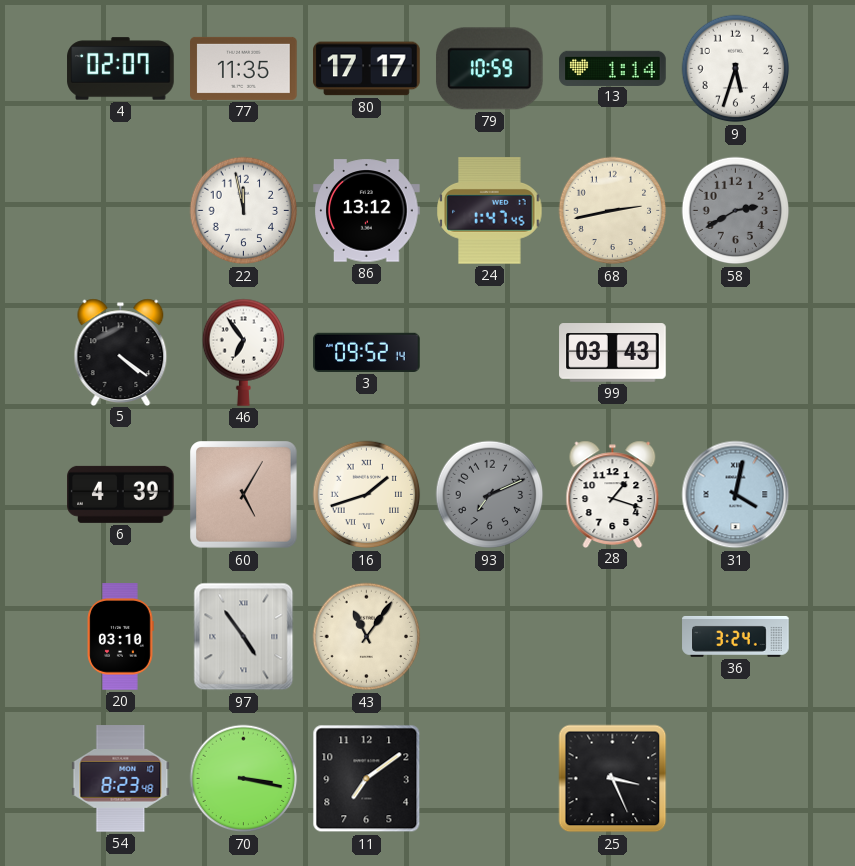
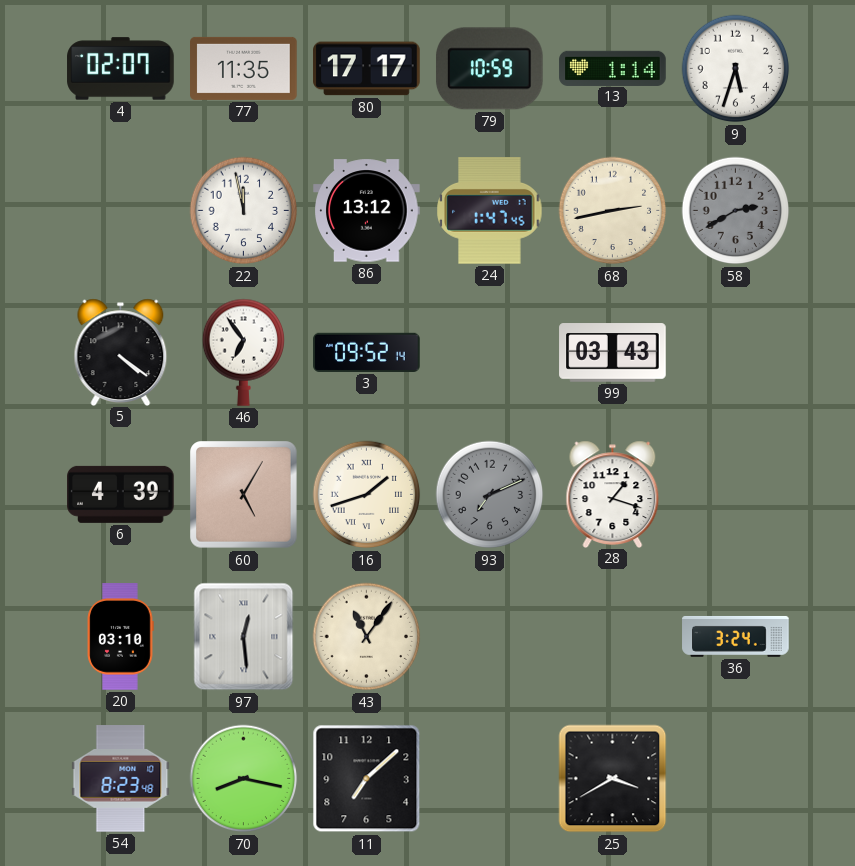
31: 4:02 -> none
97: 4:54 -> 12:29
70: 3:17 -> 8:17
11: 7:09 -> 7:08
25: 3:26 -> 3:40
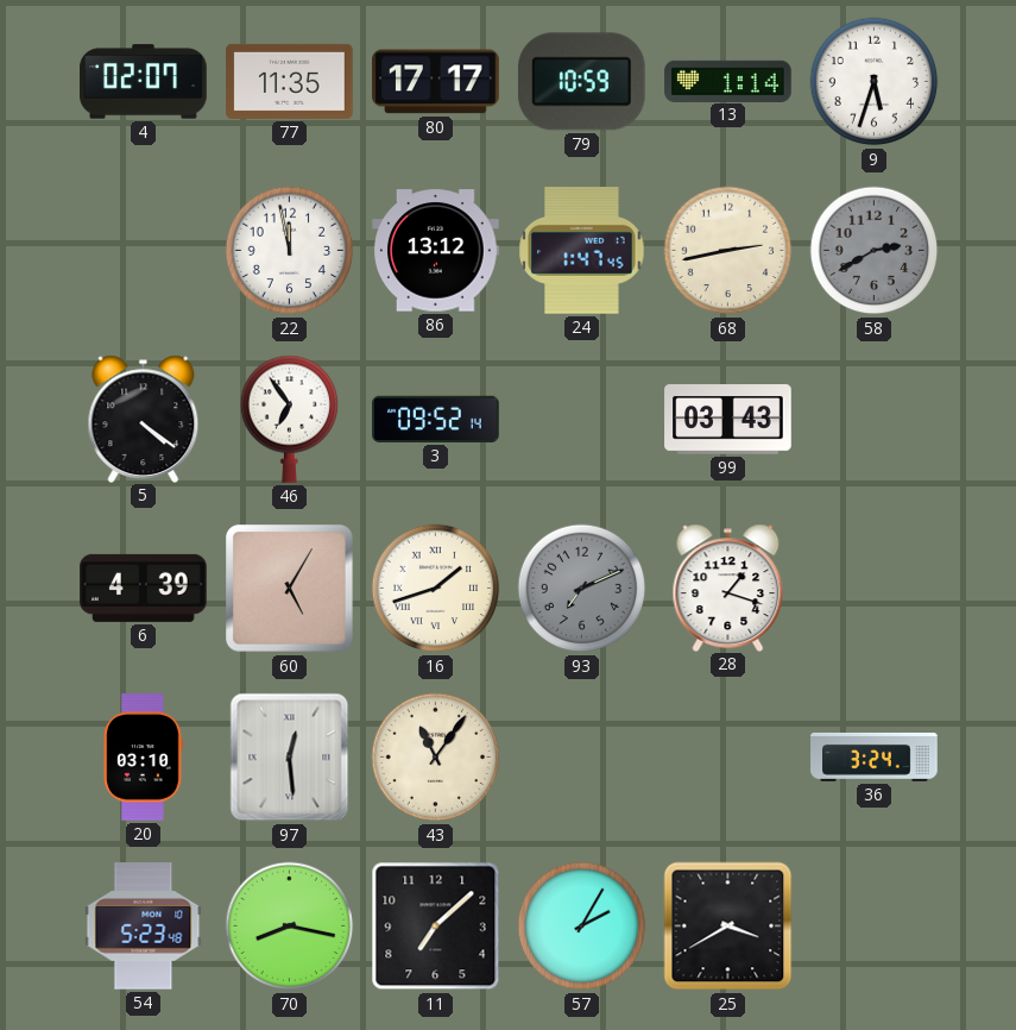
54: 8:23 -> 5:23
57: none -> 2:05
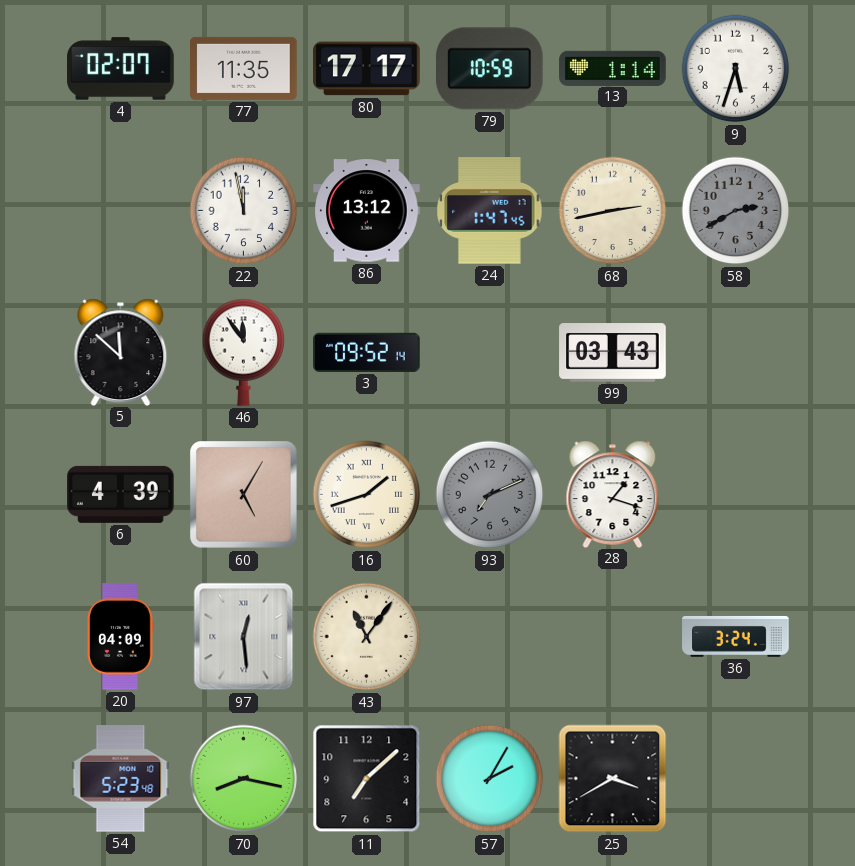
5: 4:21 -> 11:52
46: 6:54 -> 11:54
20: 03:10 -> 04:09
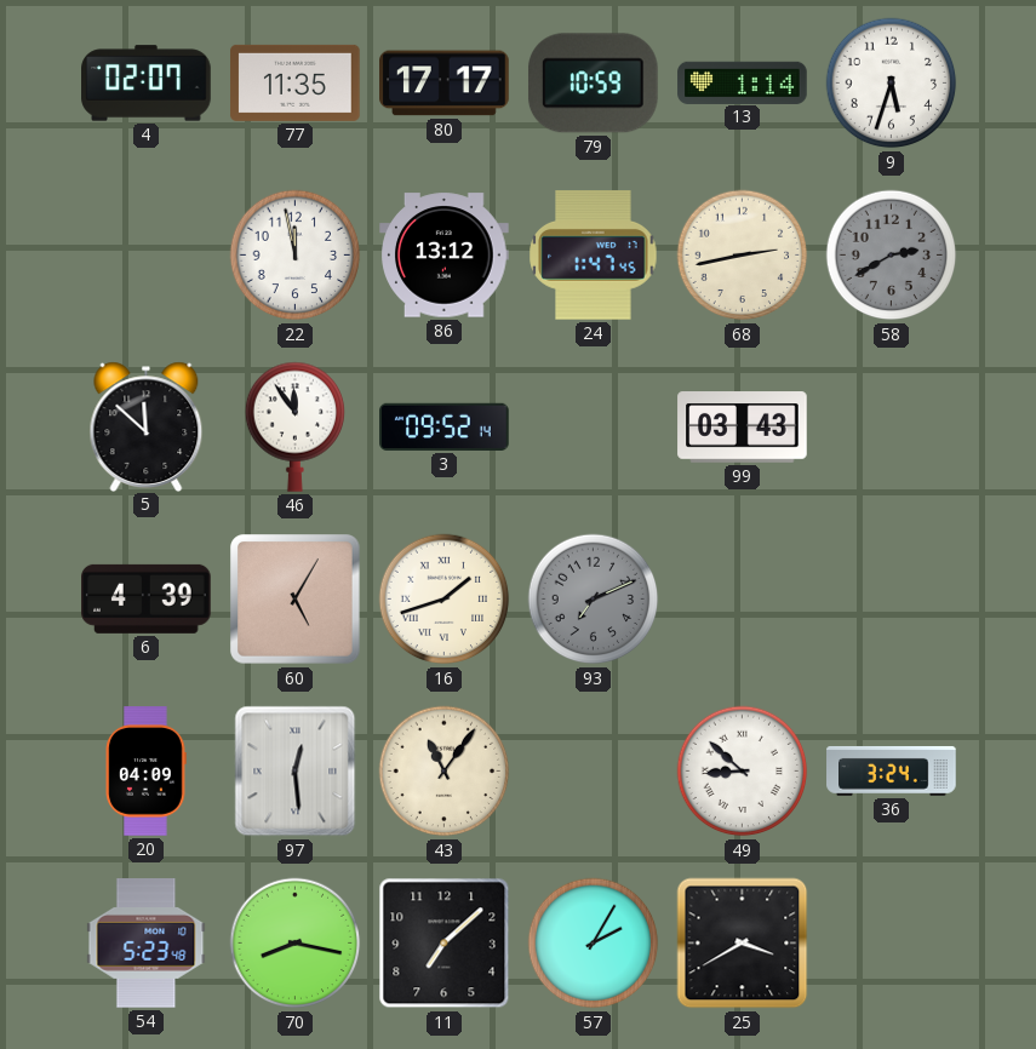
28: 1:18 -> none
49: none -> 8:52
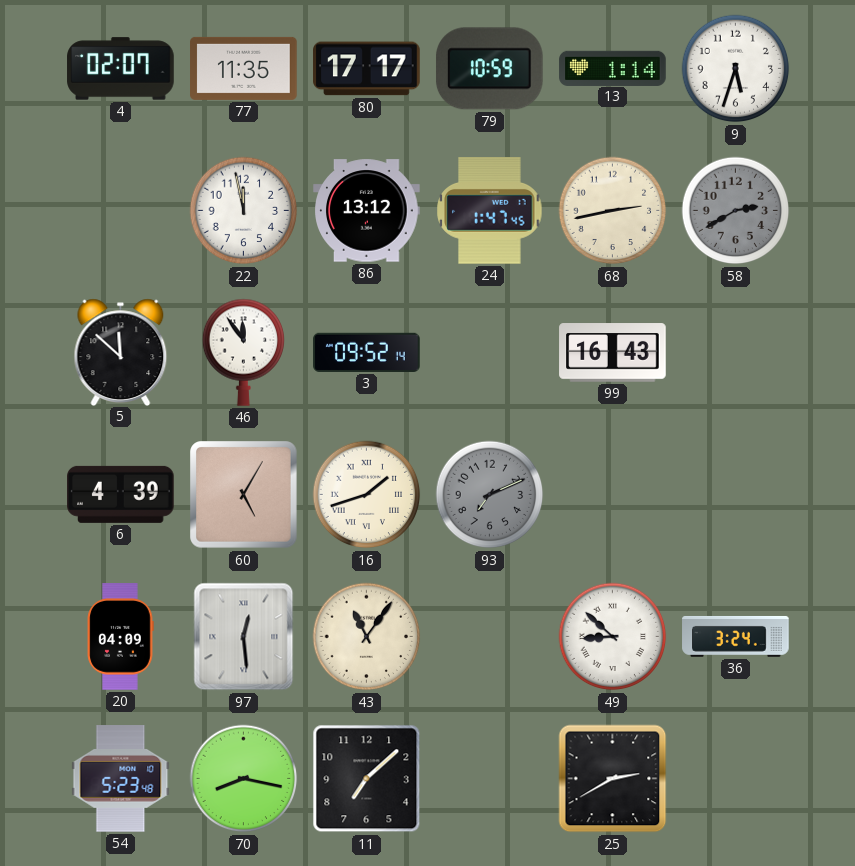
99: 03:43 -> 16:43
57: 2:05 -> none
25: 3:40 -> 2:40
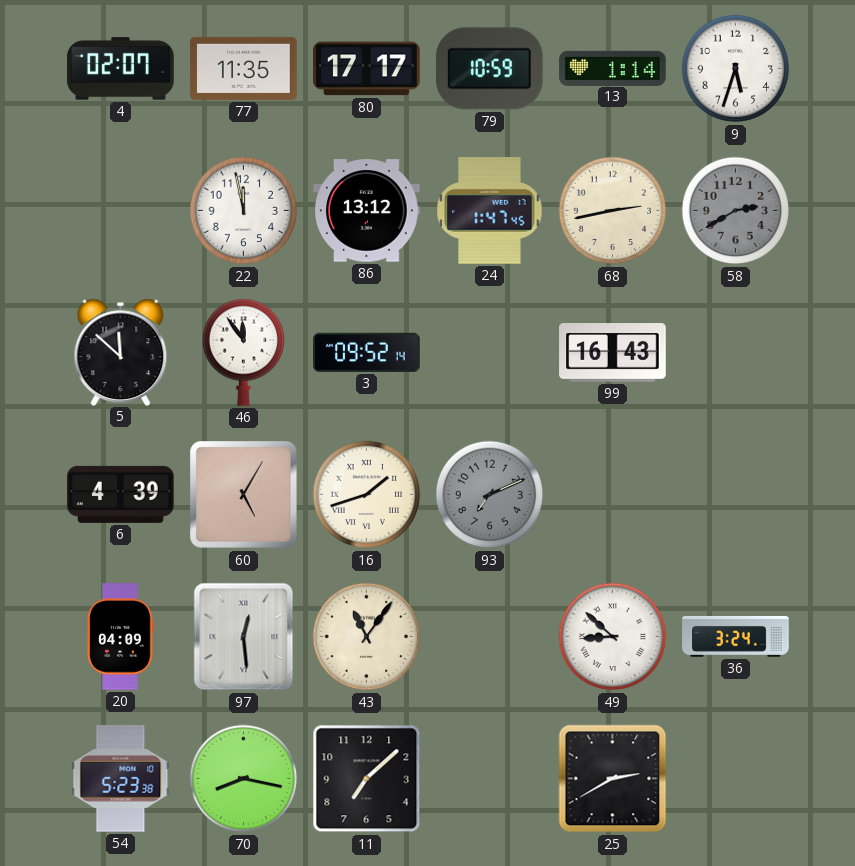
54: 5:23:48 -> 5:23:38
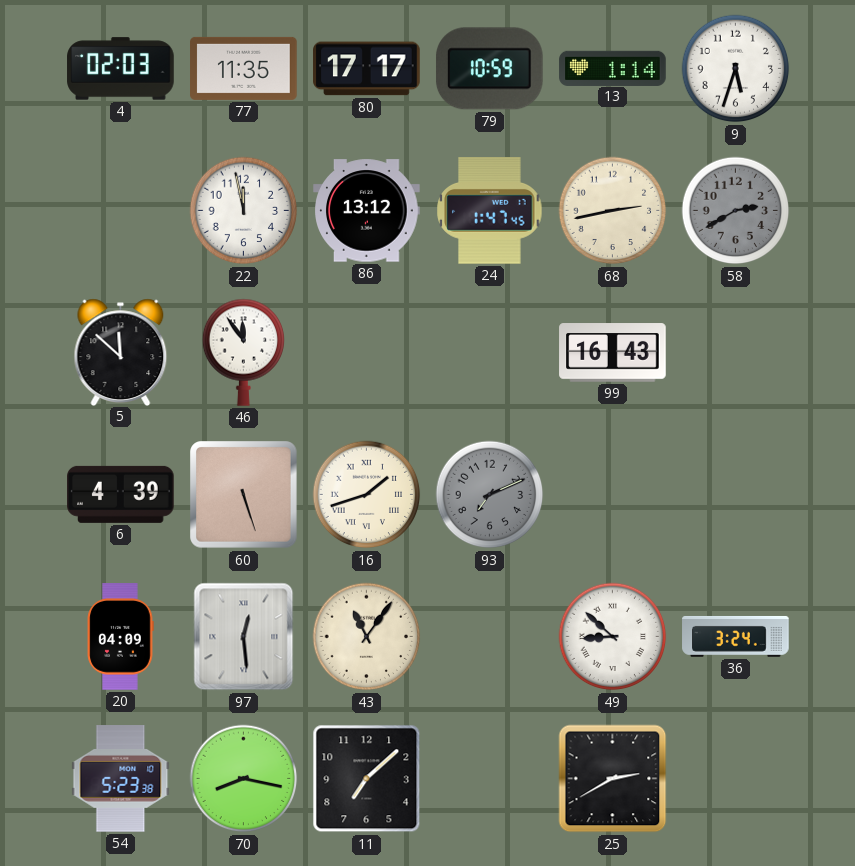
4: 02:07 -> 02:03
3: 09:52 -> none
60: 5:05 -> 5:27
